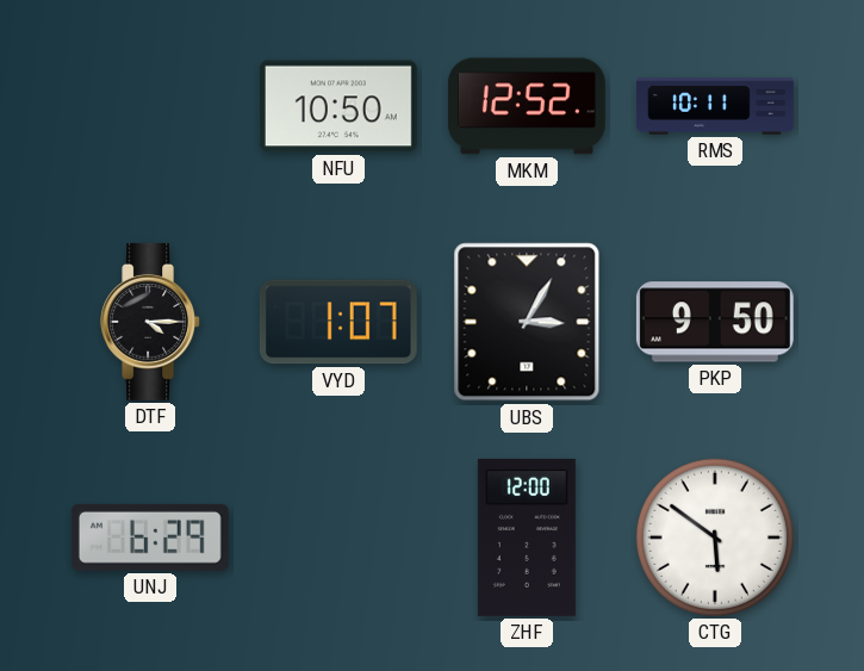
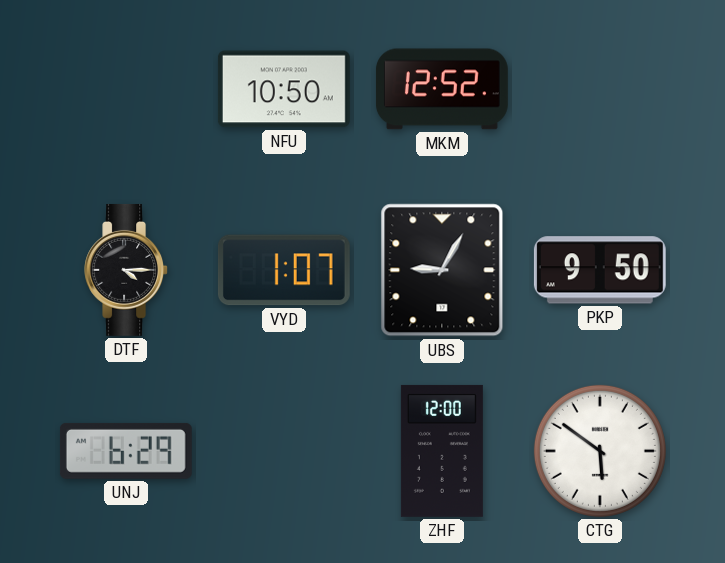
RMS: 10:11 -> none
UBS: 3:05 -> 9:05
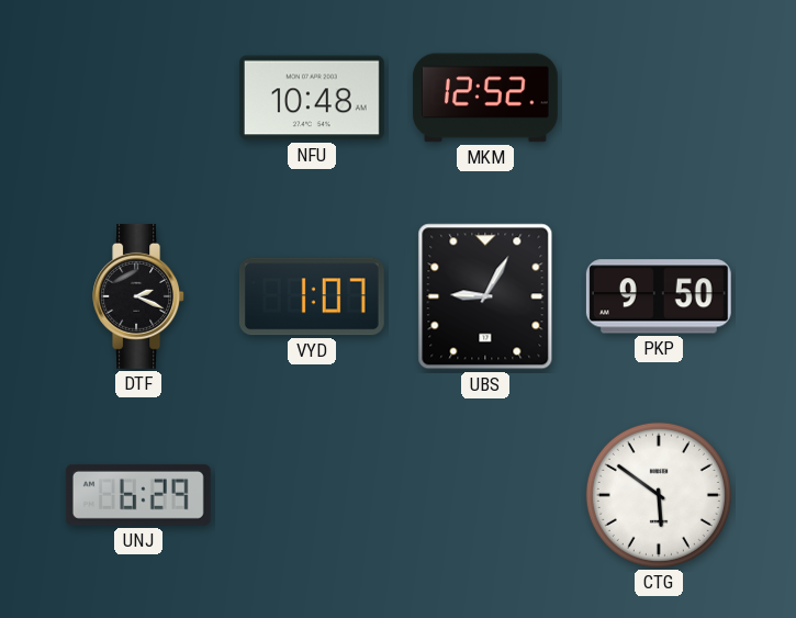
NFU: 10:50 -> 10:48
DTF: 4:15 -> 2:19
ZHF: 12:00 -> none
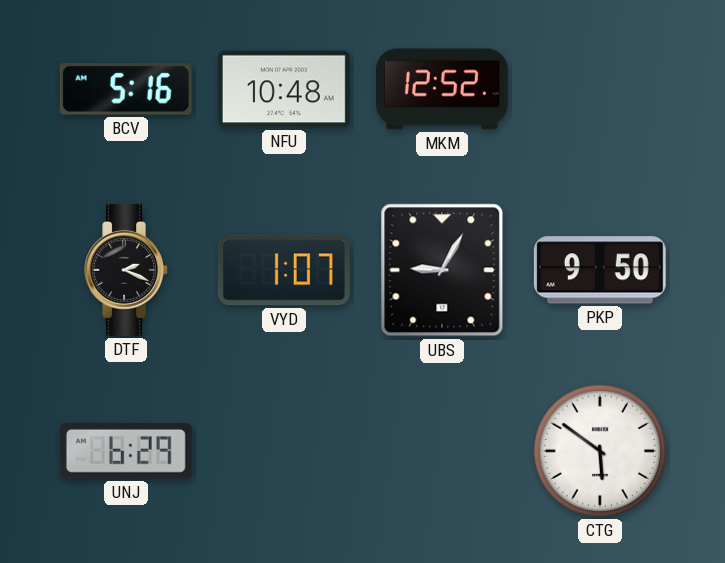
BCV: none -> 5:16
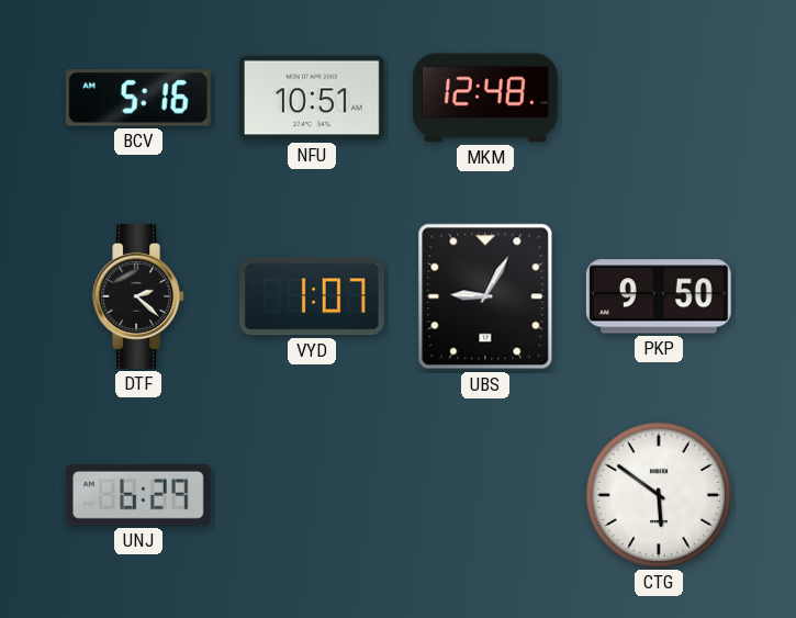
NFU: 10:48 -> 10:51
MKM: 12:52 -> 12:48
DTF: 2:19 -> 2:22
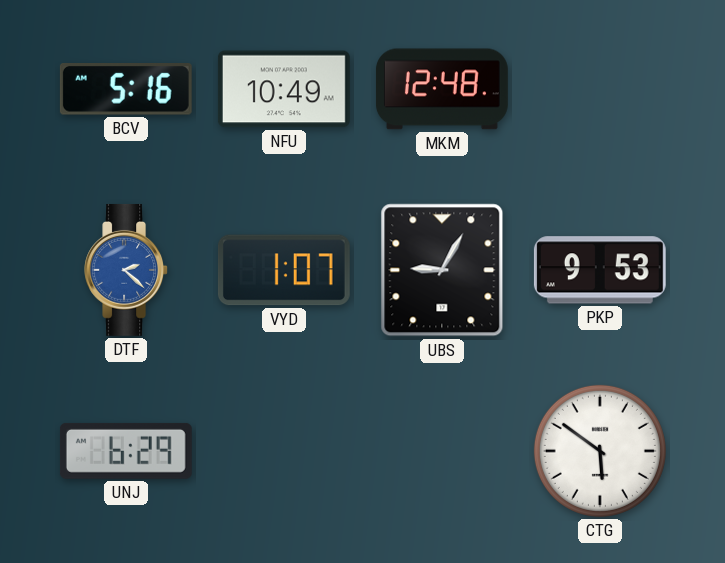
NFU: 10:51 -> 10:49
DTF dial: black -> blue
PKP: 9:50 -> 9:53
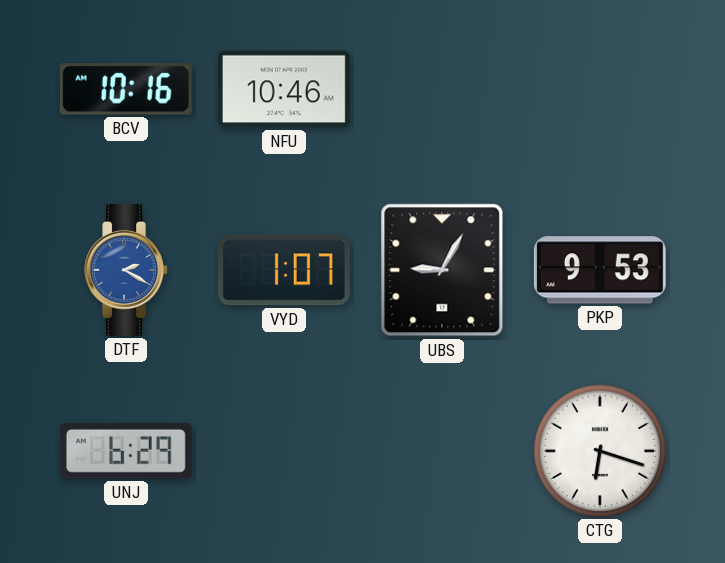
BCV: 5:16 -> 10:16
NFU: 10:49 -> 10:46
MKM: 12:48 -> none
DTF: 2:22 -> 2:20
CTG: 5:51 -> 6:18
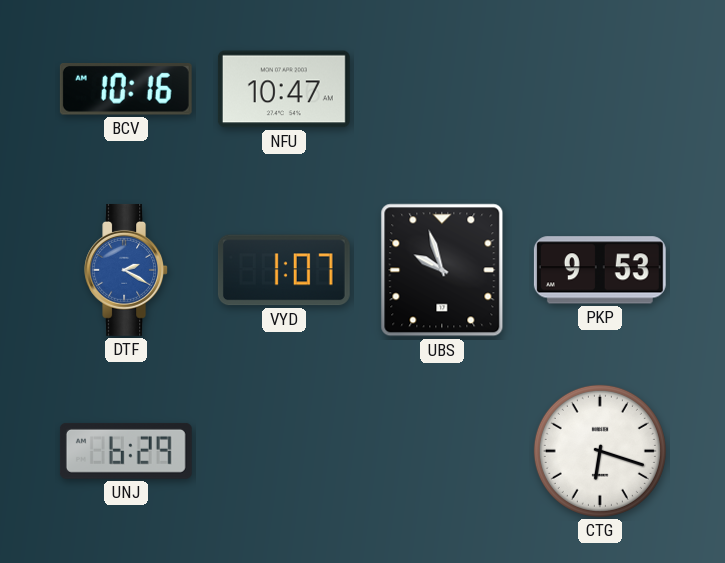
NFU: 10:46 -> 10:47
UBS: 9:05 -> 9:57
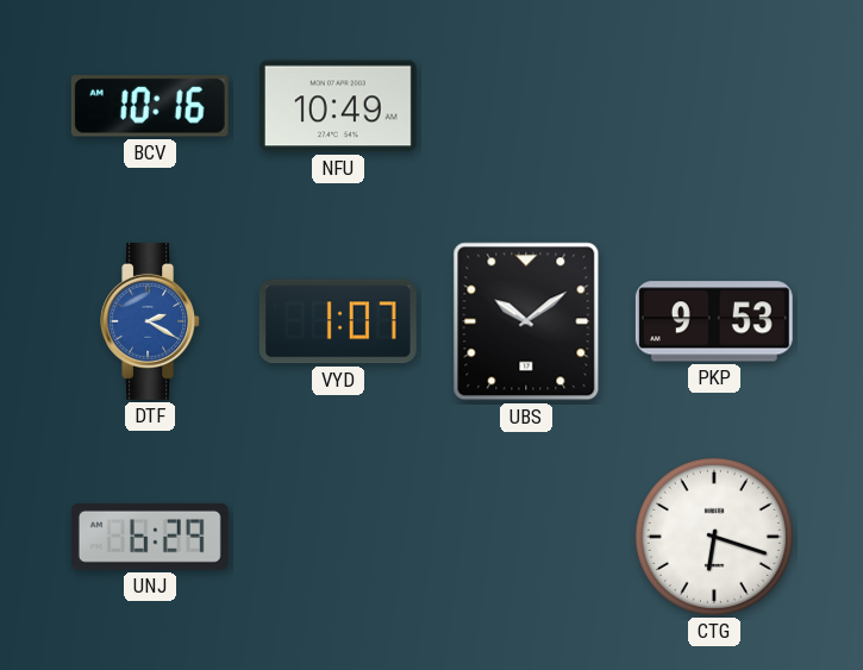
NFU: 10:47 -> 10:49
UBS: 9:57 -> 10:09
